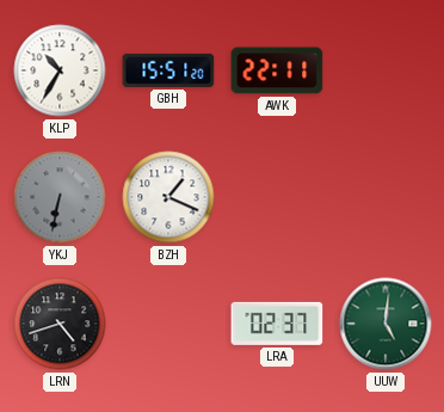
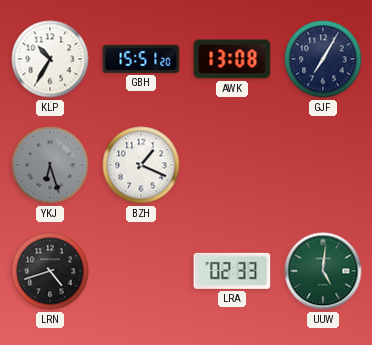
AWK: 22:11 -> 13:08
GJF: none -> 7:05
YKJ: 6:32 -> 6:27
LRA: 02:37 -> 02:33
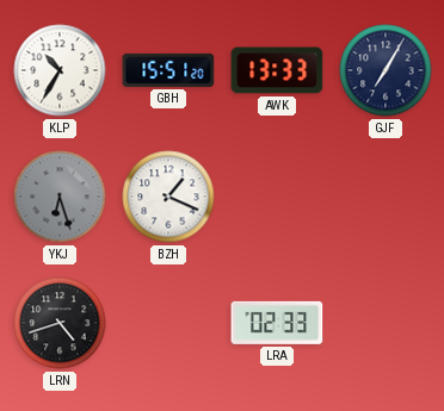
AWK: 13:08 -> 13:33
UUW: 5:01 -> none
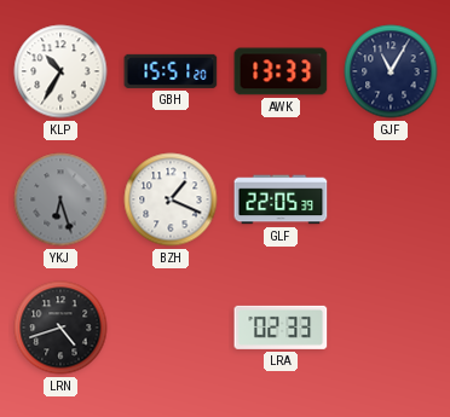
GJF: 7:05 -> 11:05
GLF: none -> 22:05
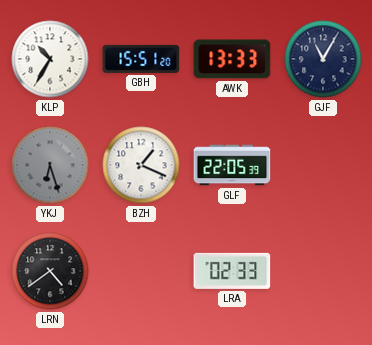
LRN: 4:42 -> 4:39
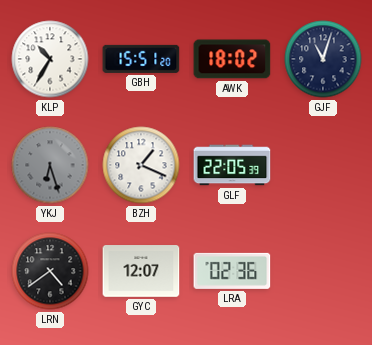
AWK: 13:33 -> 18:02
GJF: 11:05 -> 11:03
GYC: none -> 12:07
LRA: 02:33 -> 02:36
